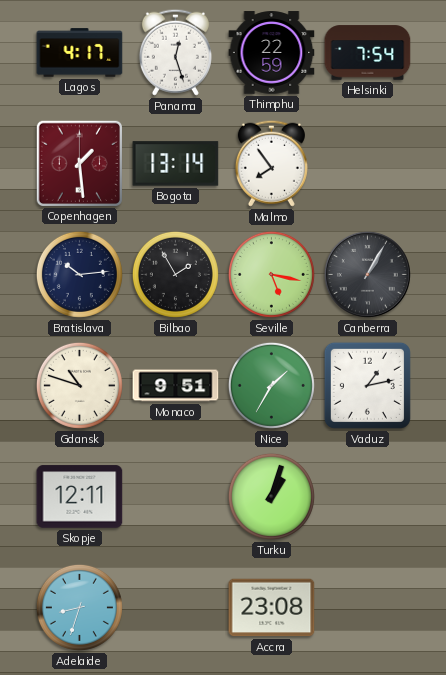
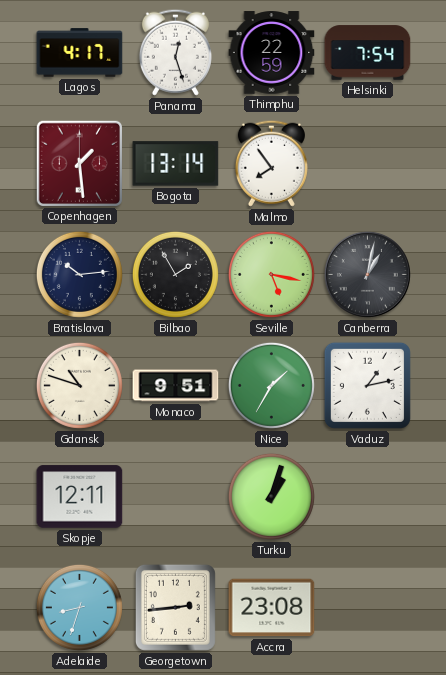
Canberra: 1:05 -> 1:02
Georgetown: none -> 2:44
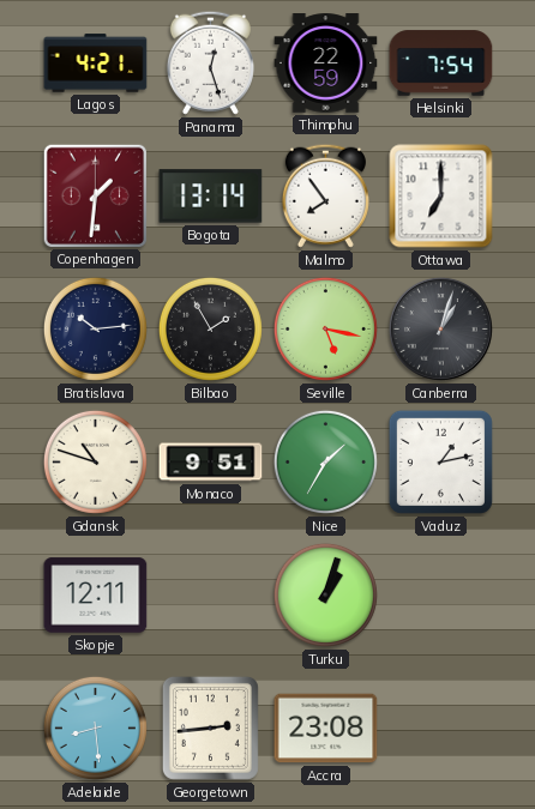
Lagos: 4:17 -> 4:21
Copenhagen: 1:29 -> 1:31
Ottawa: none -> 7:00
Canberra: 1:02 -> 1:03
Adelaide: 8:33 -> 8:29
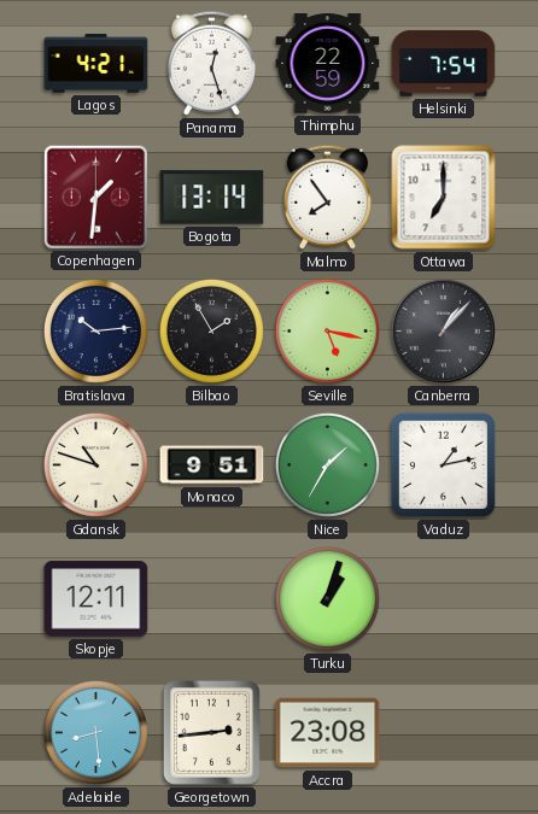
Canberra: 1:03 -> 1:07
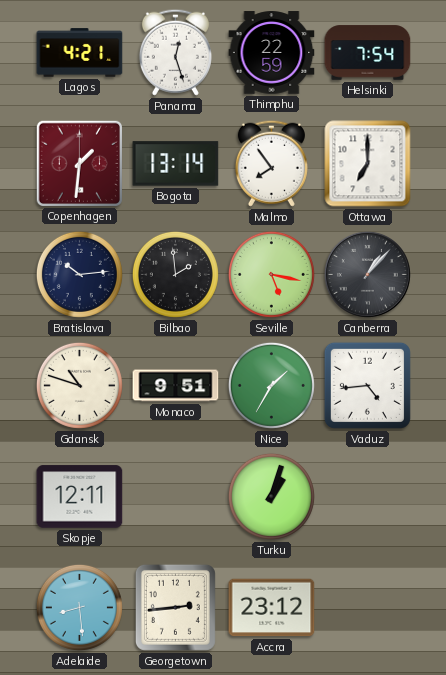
Bilbao: 1:55 -> 1:59
Vaduz: 1:13 -> 4:44
Accra: 23:08 -> 23:12
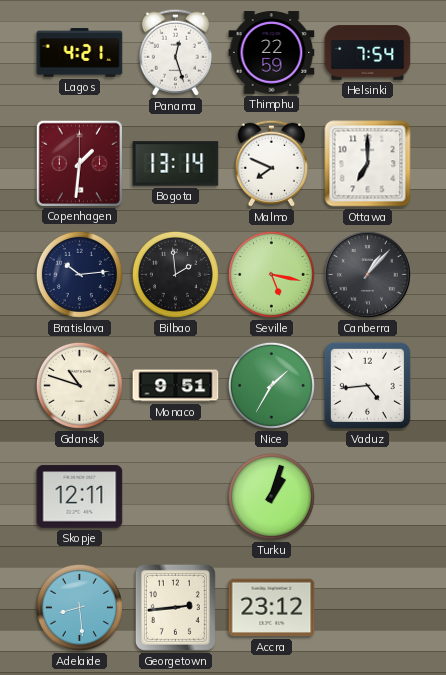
Malmo: 7:54 -> 7:49
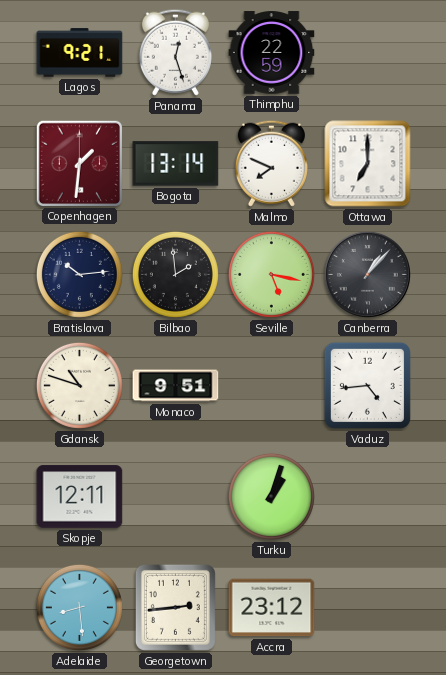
Lagos: 4:21 -> 9:21
Helsinki: 7:54 -> none
Nice: 1:35 -> none
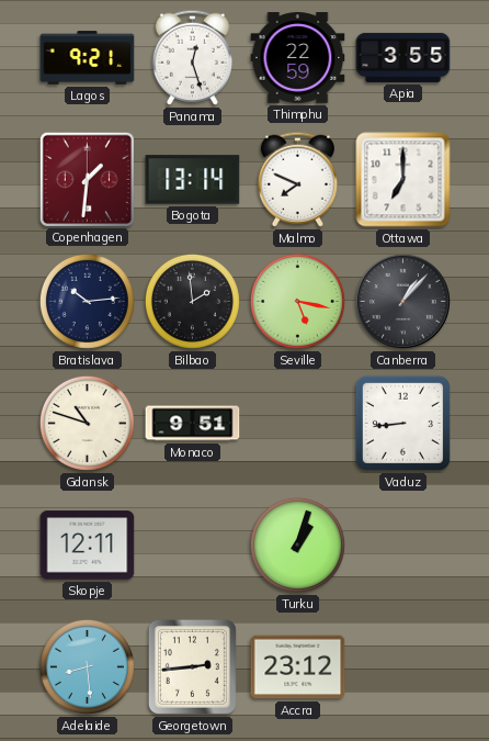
Apia: none -> 3:55
Vaduz: 4:44 -> 8:44
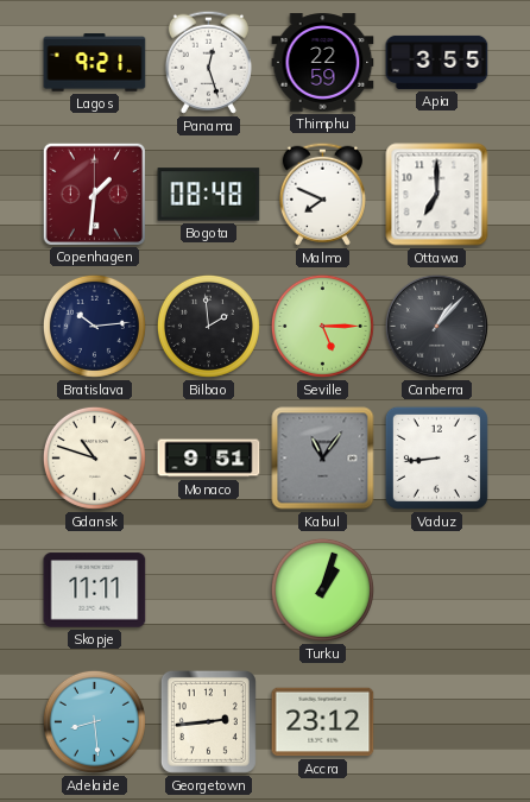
Bogota: 13:14 -> 08:48
Seville: 5:17 -> 5:15
Kabul: none -> 11:06
Skopje: 12:11 -> 11:11
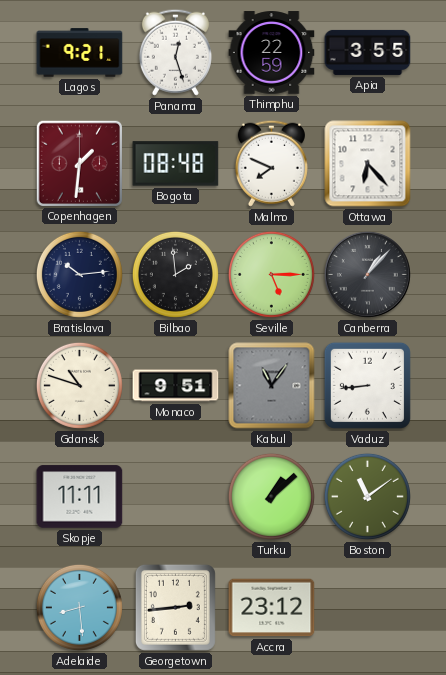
Ottawa: 7:00 -> 6:23
Turku: 1:03 -> 1:08
Boston: none -> 11:09
